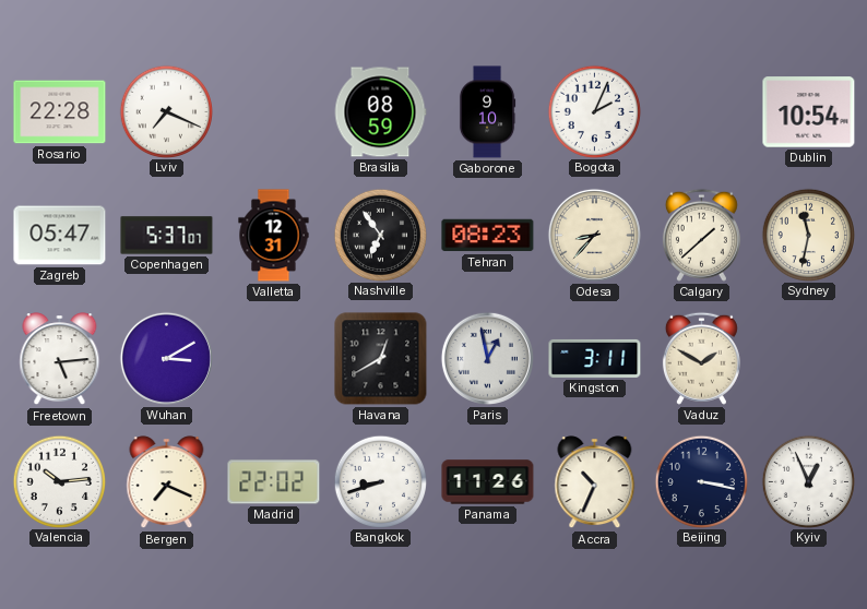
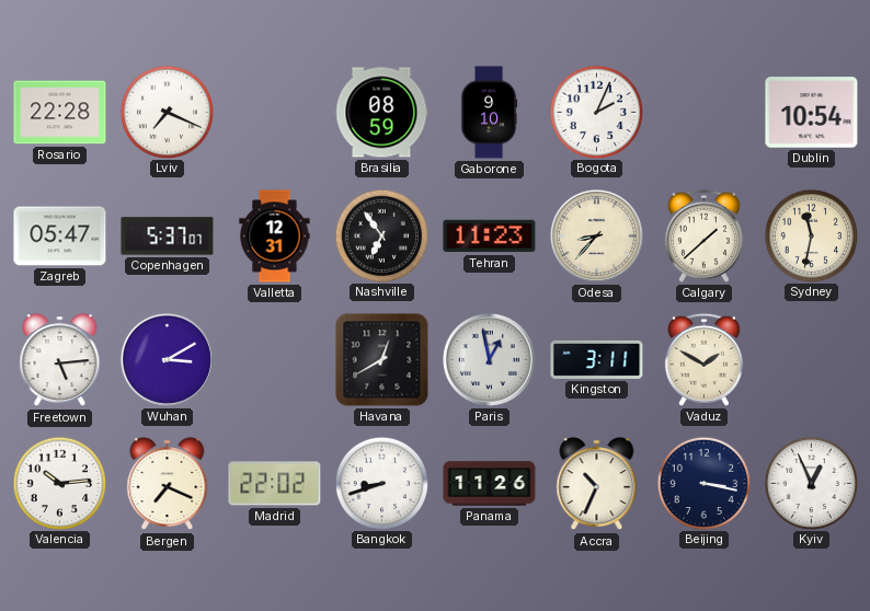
Tehran: 08:23 -> 11:23
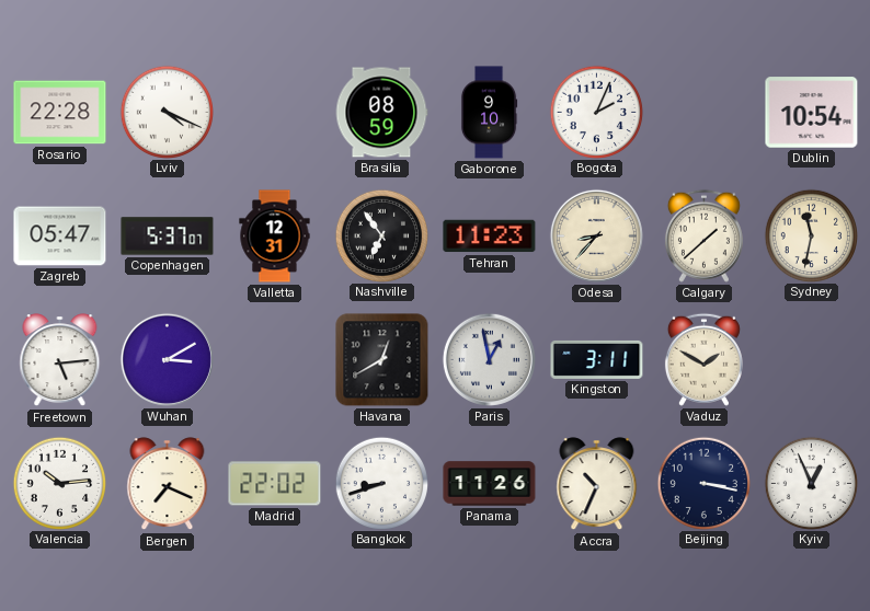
Lviv: 7:19 -> 4:19
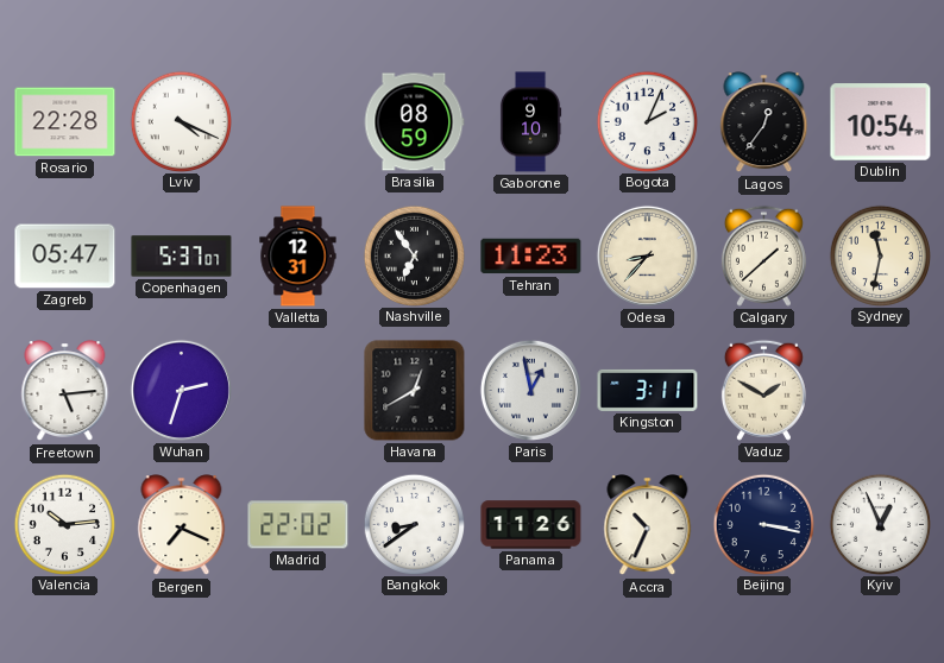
Lagos: none -> 12:36
Wuhan: 3:10 -> 2:33
Bangkok: 8:42 -> 8:39
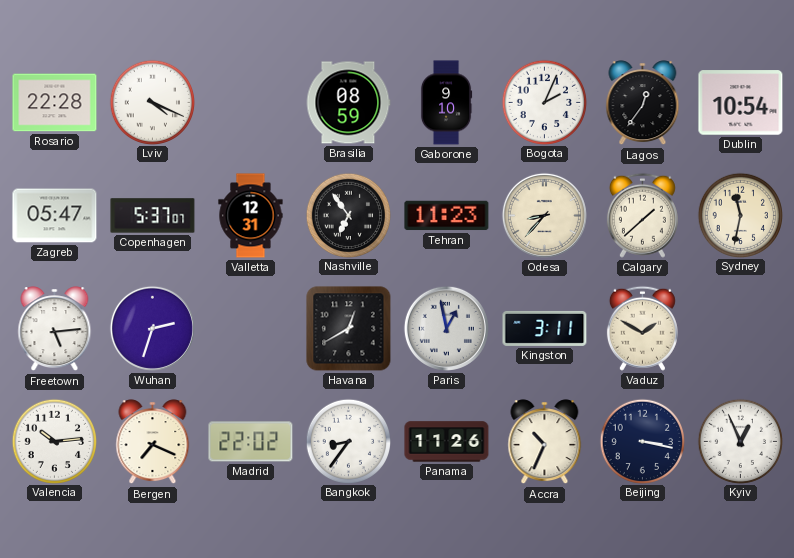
Bangkok: 8:39 -> 8:36
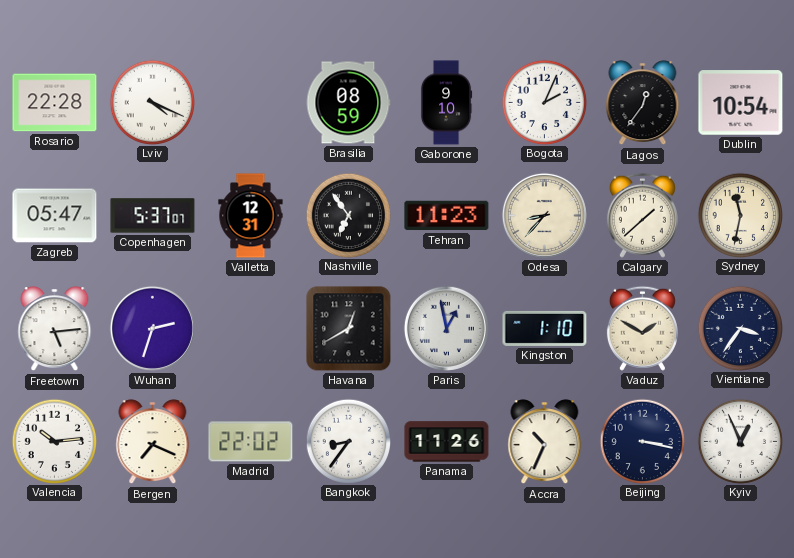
Kingston: 3:11 -> 1:10
Vientiane: none -> 3:36
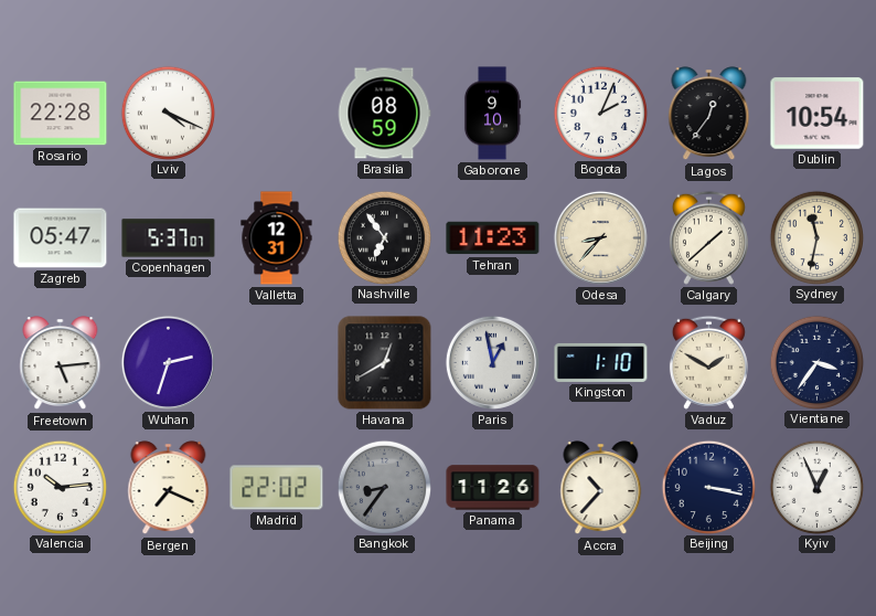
Bangkok dial: white -> grey
Accra: 10:34 -> 10:37
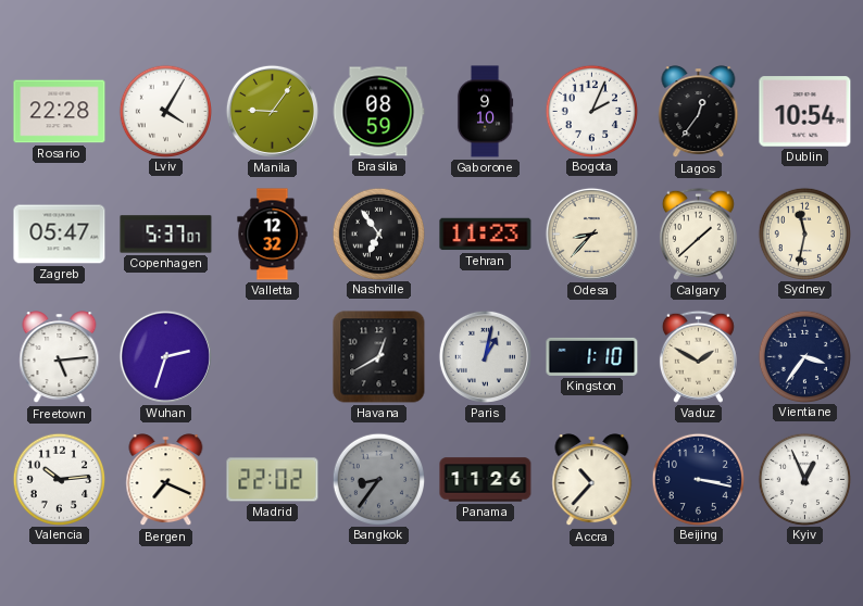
Lviv: 4:19 -> 4:05
Manila: none -> 9:06
Valletta: 12:31 -> 12:32
Paris: 12:58 -> 1:02
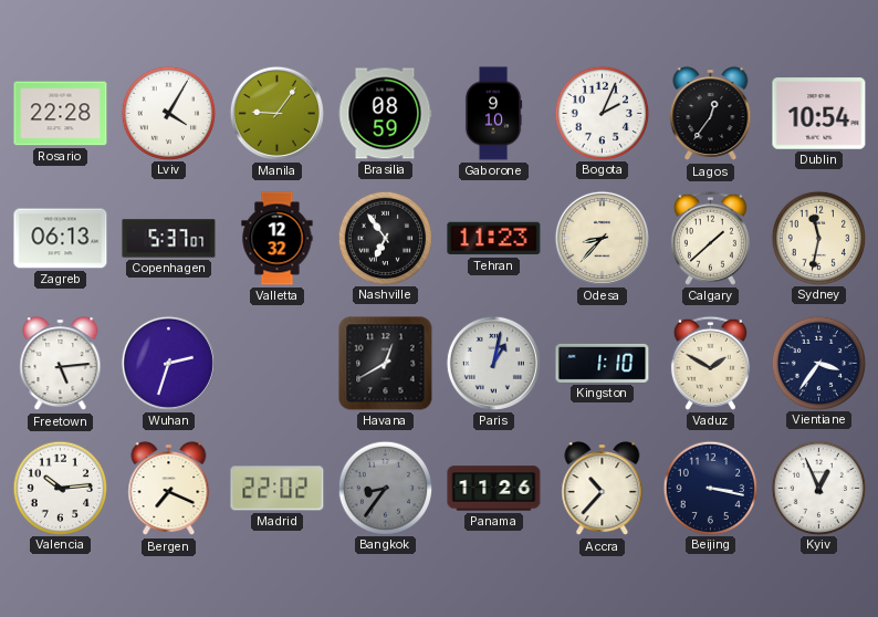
Zagreb: 05:47 -> 06:13
